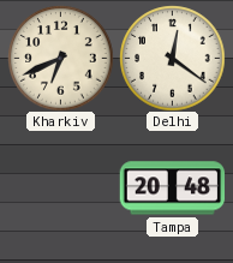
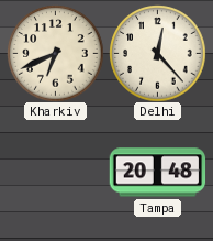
Delhi: 12:21 -> 12:23
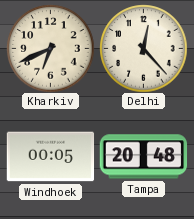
Windhoek: none -> 00:05
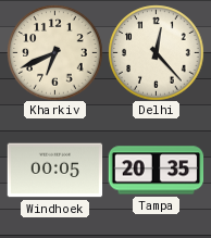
Tampa: 20:48 -> 20:35
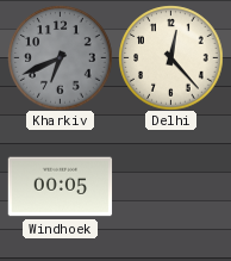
Kharkiv dial: cream -> grey
Tampa: 20:35 -> none
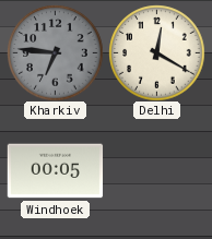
Kharkiv: 6:41 -> 6:46
Delhi: 12:23 -> 12:20
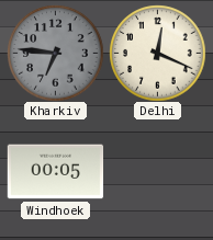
Delhi: 12:20 -> 12:19
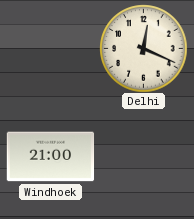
Kharkiv: 6:46 -> none
Windhoek: 00:05 -> 21:00
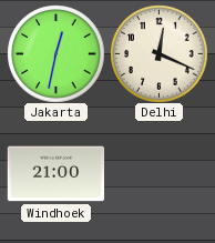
Jakarta: none -> 12:32
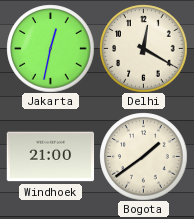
Delhi: 12:19 -> 12:20
Bogota: none -> 1:39
